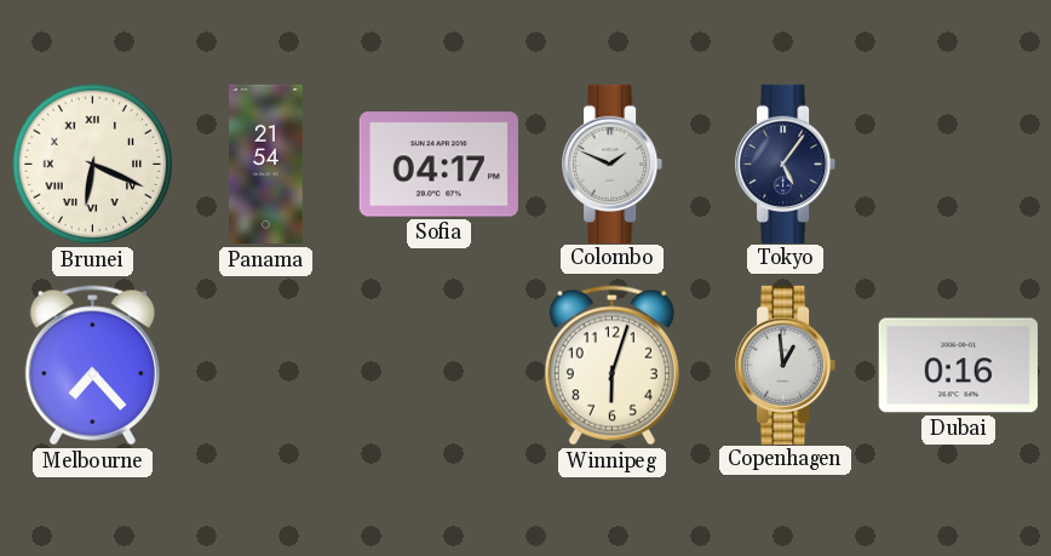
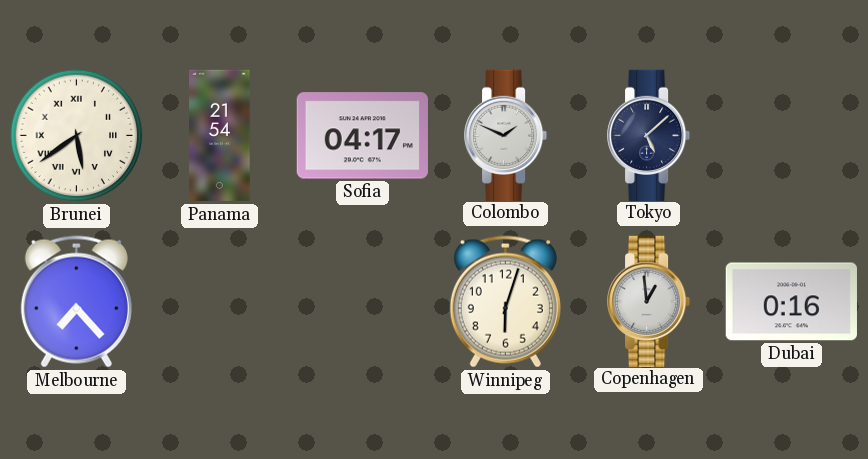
Brunei: 6:19 -> 5:39
Tokyo: 5:06 -> 5:08
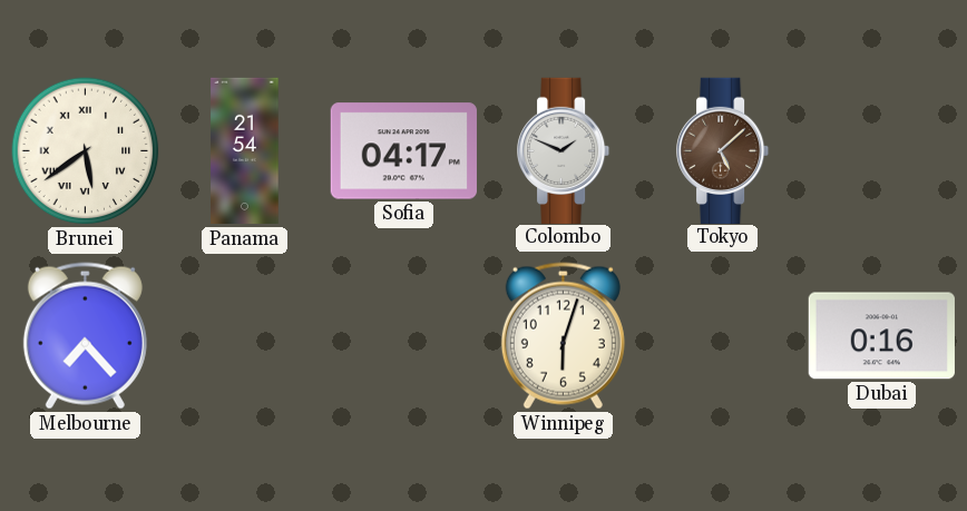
Tokyo dial: navy -> brown
Copenhagen: 12:59 -> none
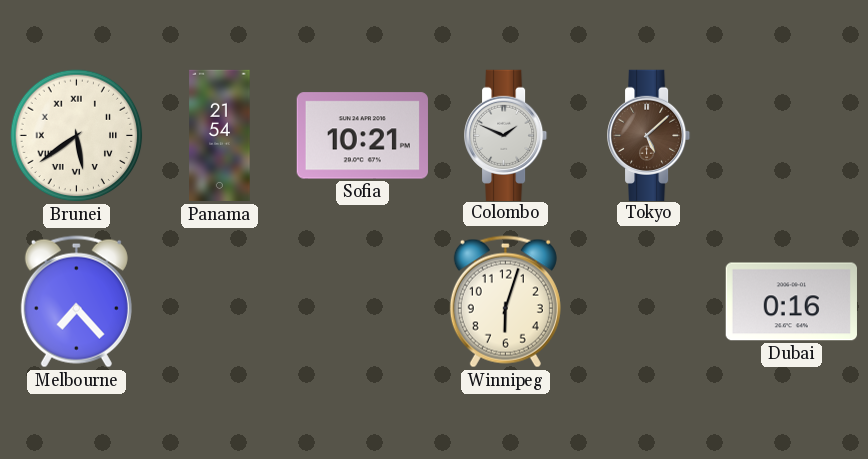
Sofia: 04:17 -> 10:21
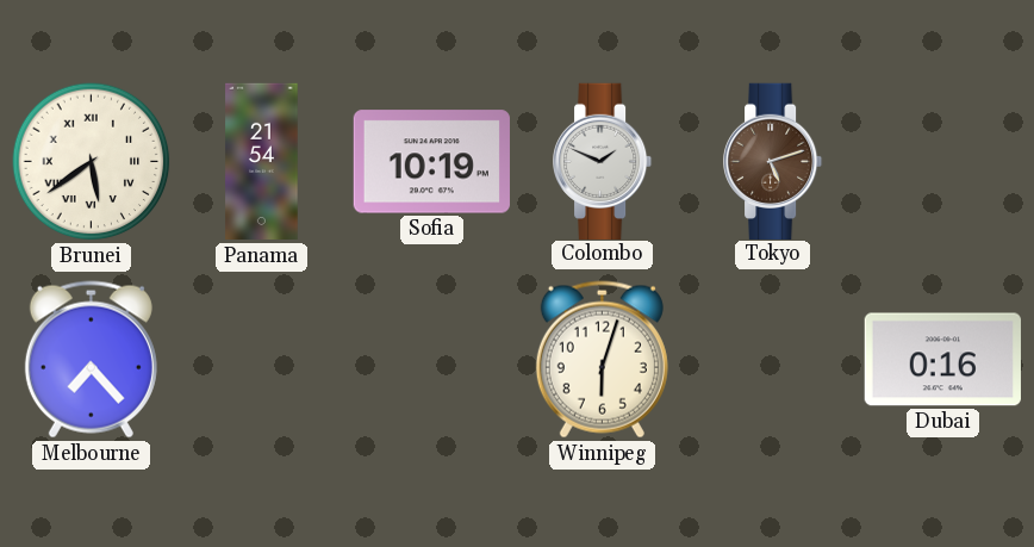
Sofia: 10:21 -> 10:19
Tokyo: 5:08 -> 5:12
